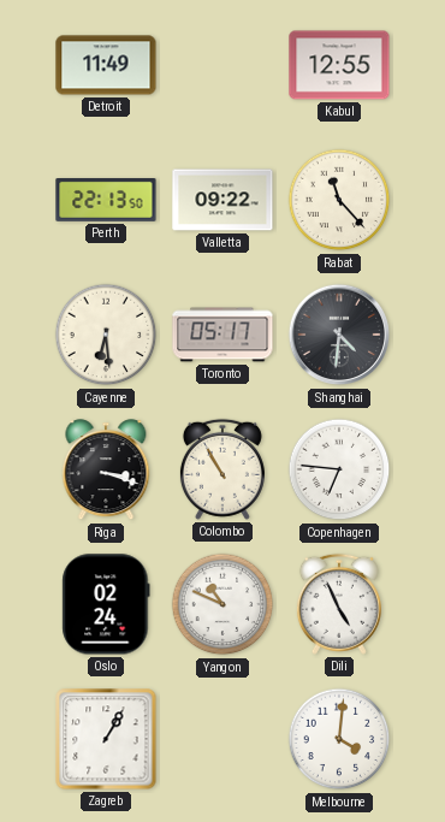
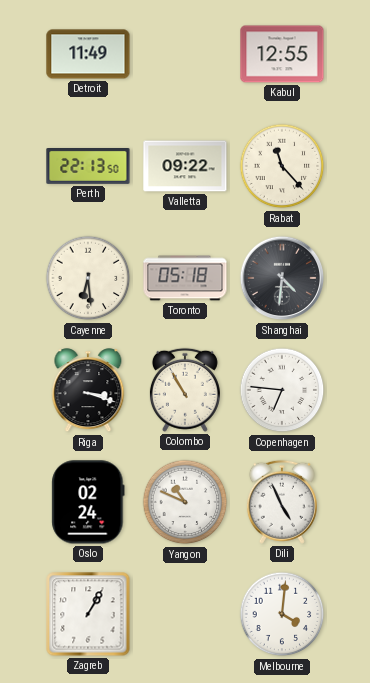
Toronto: 05:17 -> 05:18
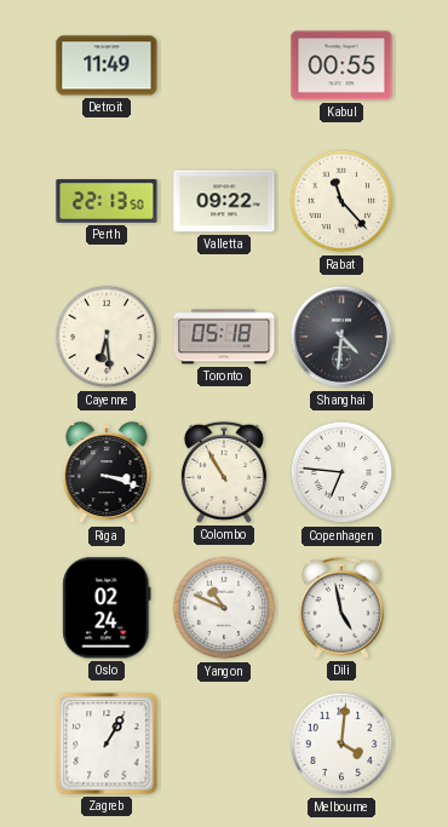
Kabul: 12:55 -> 00:55
Dili: 4:56 -> 4:58
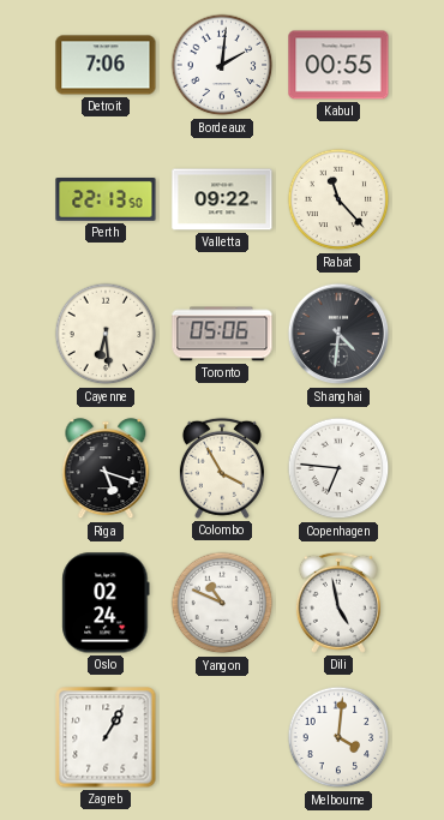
Detroit: 11:49 -> 7:06
Bordeaux: none -> 2:01
Toronto: 05:18 -> 05:06
Riga: 3:18 -> 5:18
Colombo: 10:55 -> 3:55
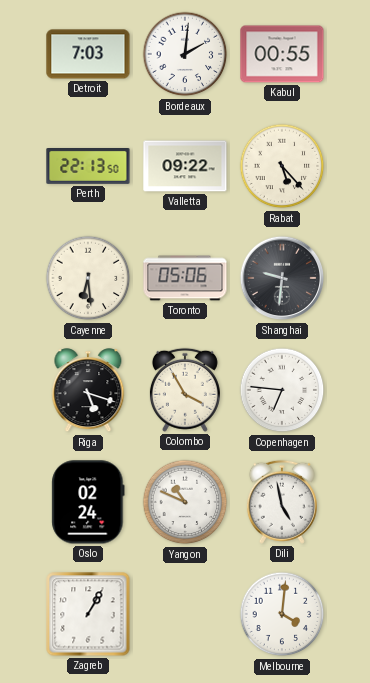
Detroit: 7:06 -> 7:03
Rabat: 11:23 -> 5:23
Shanghai: 4:31 -> 9:31
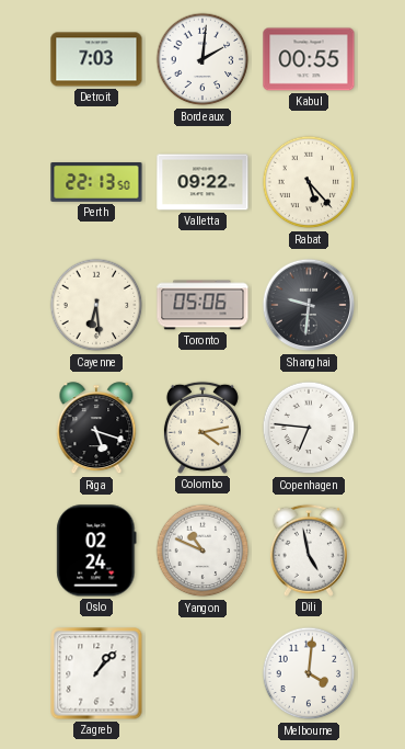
Colombo: 3:55 -> 4:13
Zagreb: 1:05 -> 1:07
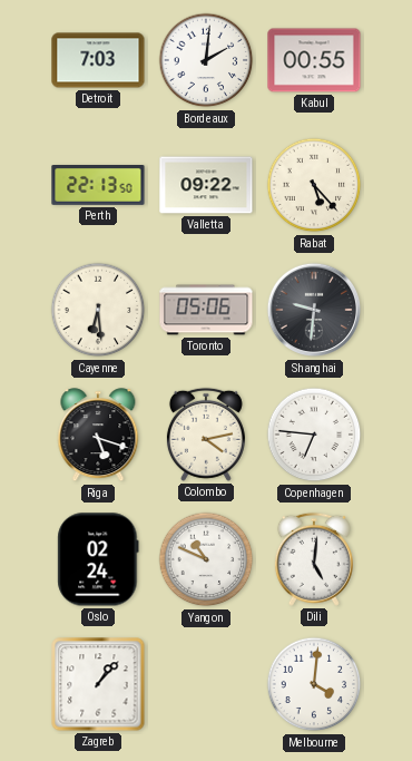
Dili: 4:58 -> 5:01
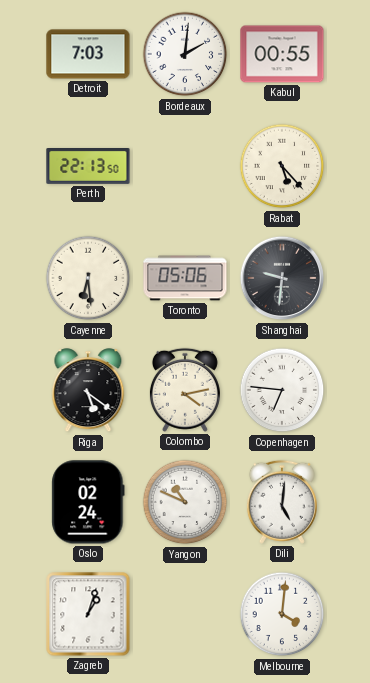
Valletta: 09:22 -> none
Riga: 5:18 -> 5:21
Zagreb: 1:07 -> 1:03
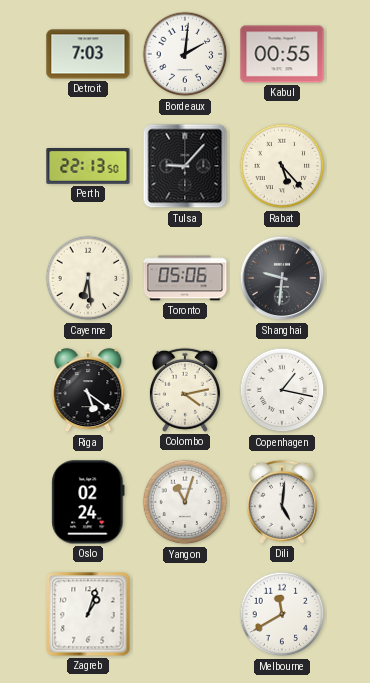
Tulsa: none -> 9:07
Copenhagen: 6:46 -> 1:17
Yangon: 10:49 -> 11:03
Melbourne: 4:01 -> 11:40
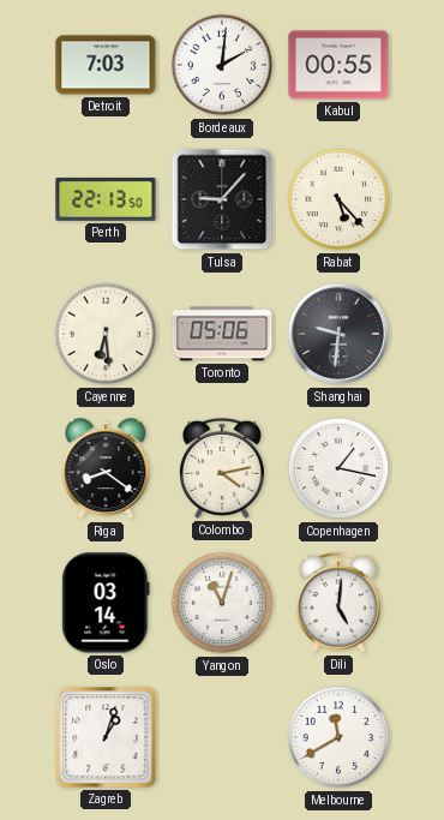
Riga: 5:21 -> 8:21
Oslo: 02:24 -> 03:14
